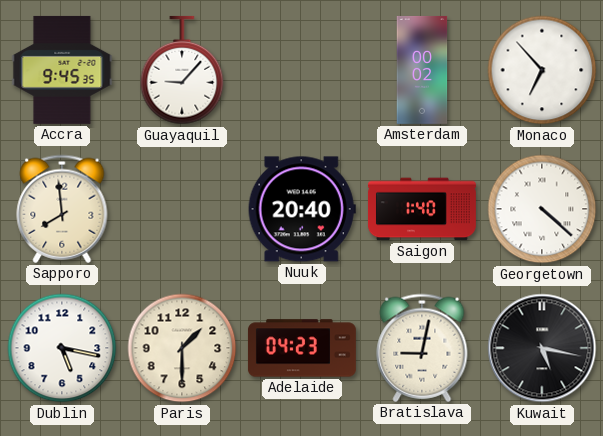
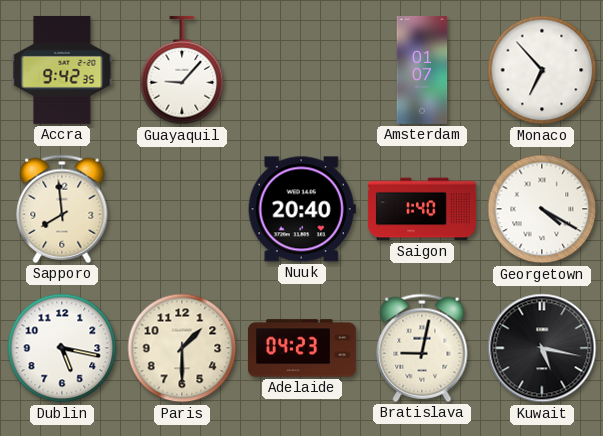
Accra: 9:45 -> 9:42
Amsterdam: 00:02 -> 01:07
Georgetown: 4:22 -> 4:20
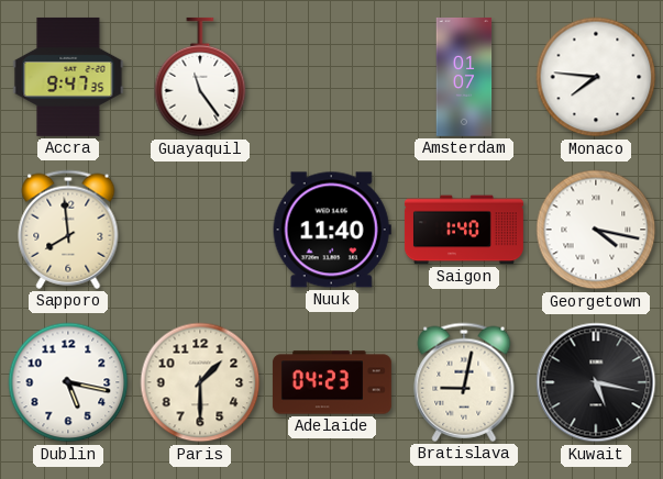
Accra: 9:42 -> 9:47
Guayaquil: 9:07 -> 11:24
Monaco: 6:53 -> 7:46
Nuuk: 20:40 -> 11:40
Georgetown: 4:20 -> 4:17
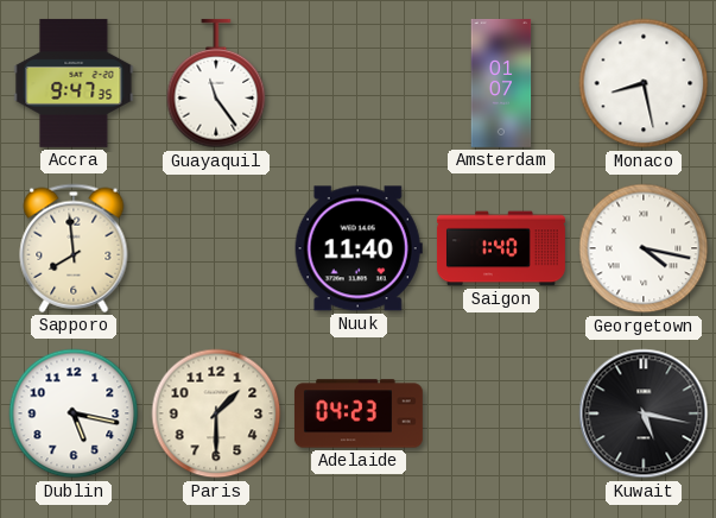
Monaco: 7:46 -> 8:28
Bratislava: 9:02 -> none
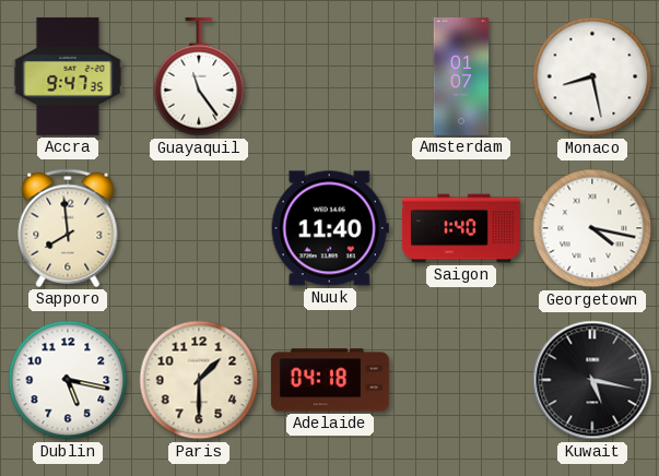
Adelaide: 04:23 -> 04:18
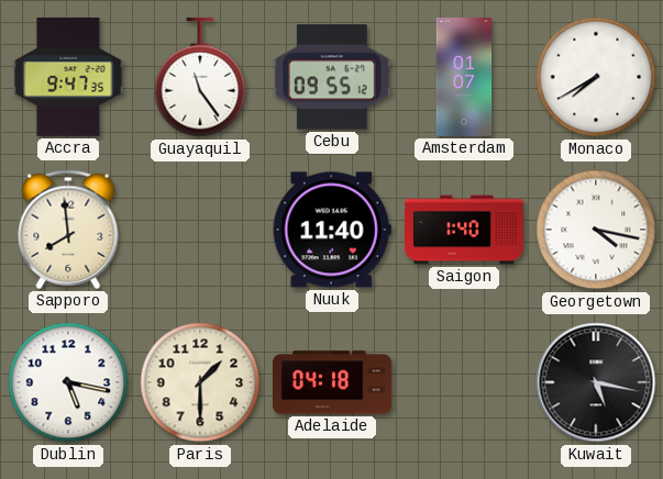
Cebu: none -> 09:55
Monaco: 8:28 -> 7:40
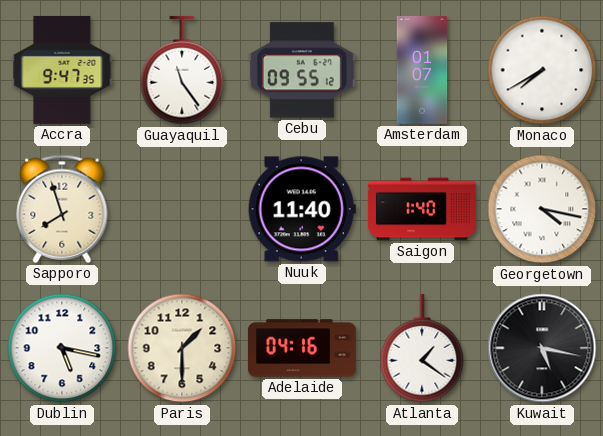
Sapporo: 7:59 -> 7:57
Adelaide: 04:18 -> 04:16
Atlanta: none -> 1:21
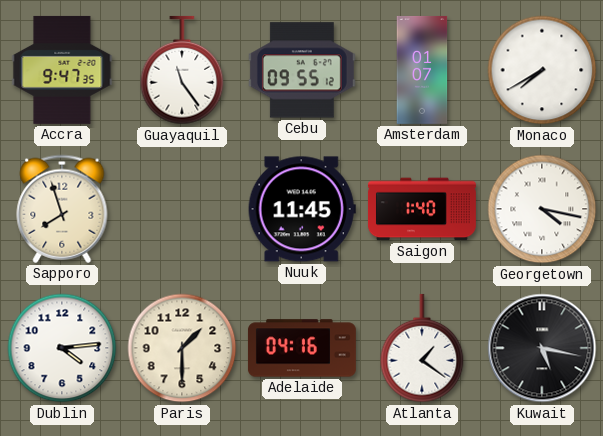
Nuuk: 11:40 -> 11:45
Dublin: 5:17 -> 4:14
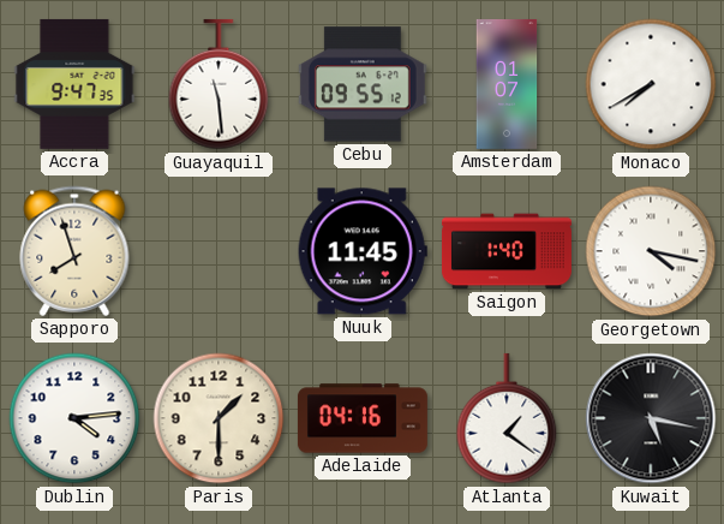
Guayaquil: 11:24 -> 11:29
